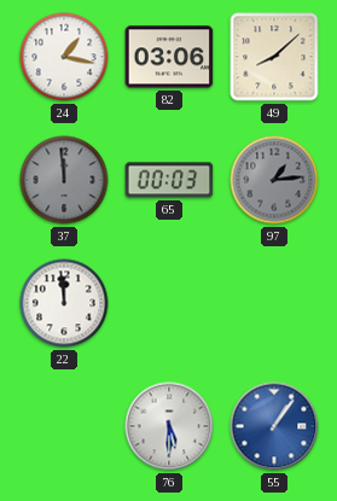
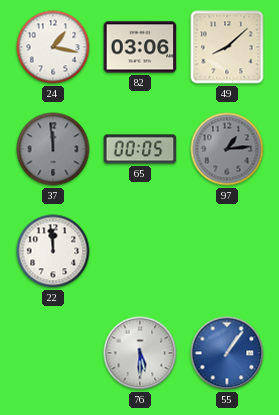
65: 00:03 -> 00:05
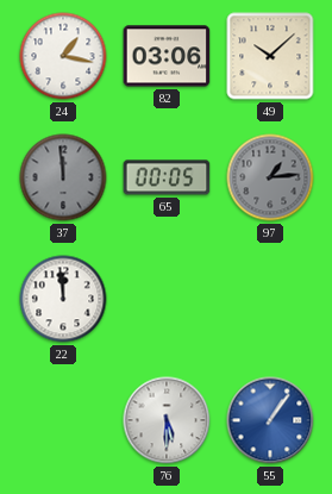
49: 8:08 -> 10:08
